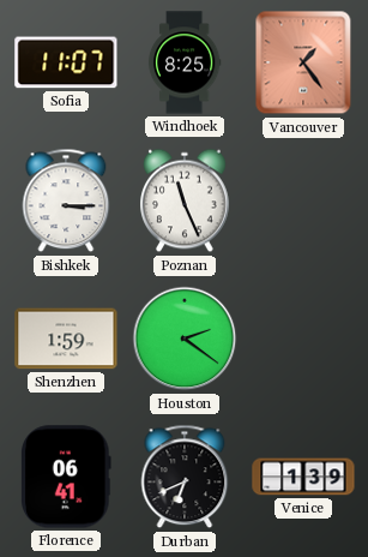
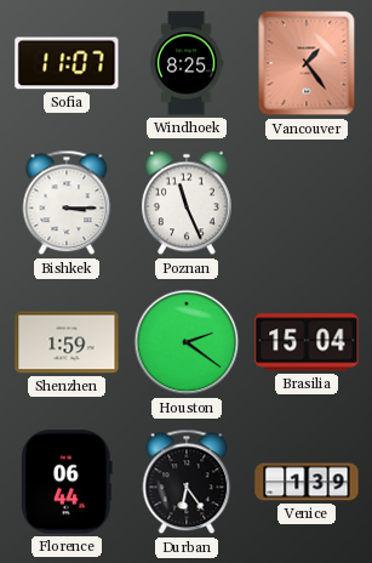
Brasilia: none -> 15:04
Florence: 06:41 -> 06:44
Durban: 6:41 -> 6:24
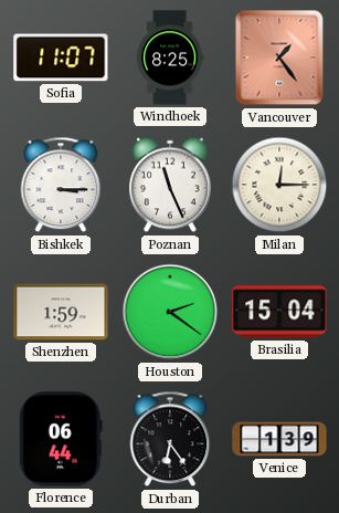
Milan: none -> 12:15
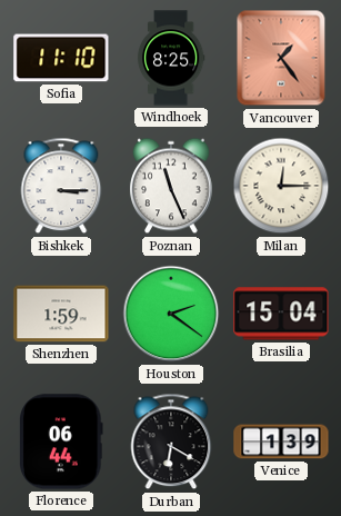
Sofia: 11:07 -> 11:10
Durban: 6:24 -> 6:20
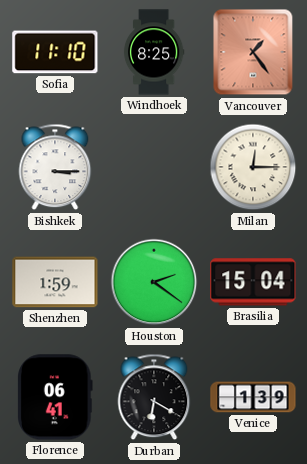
Poznan: 11:26 -> none
Florence: 06:44 -> 06:41
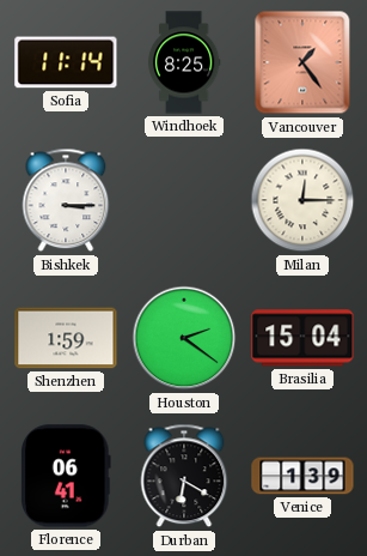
Sofia: 11:10 -> 11:14
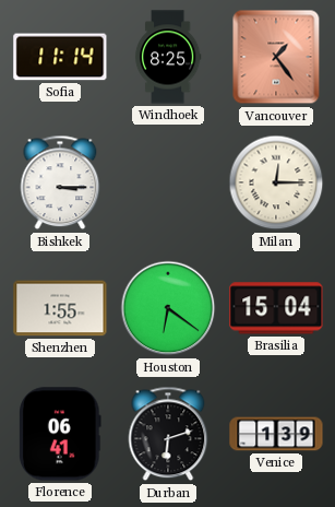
Shenzhen: 1:59 -> 1:55
Houston: 2:21 -> 6:21
Durban: 6:20 -> 6:12
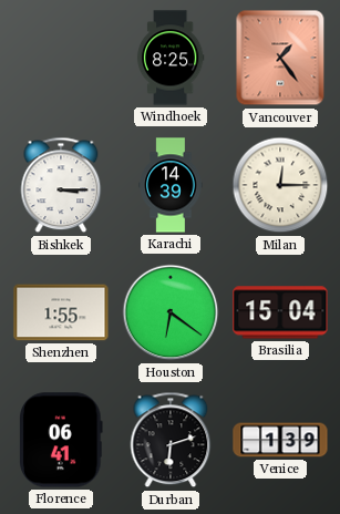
Sofia: 11:14 -> none
Karachi: none -> 14:39
